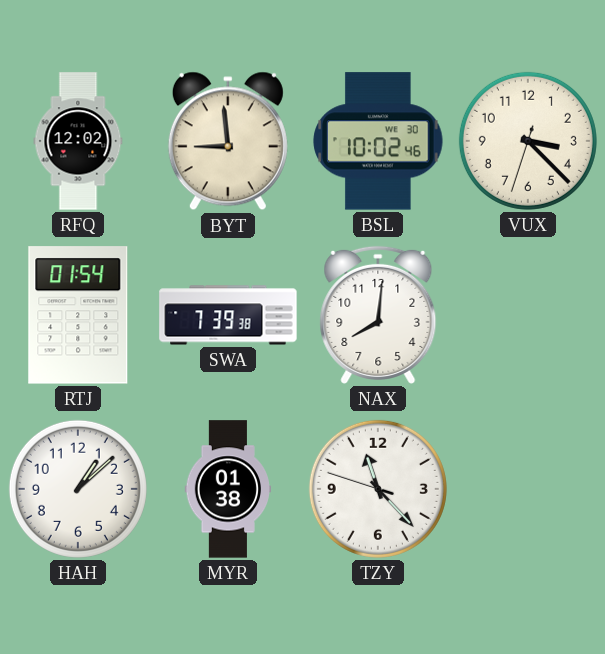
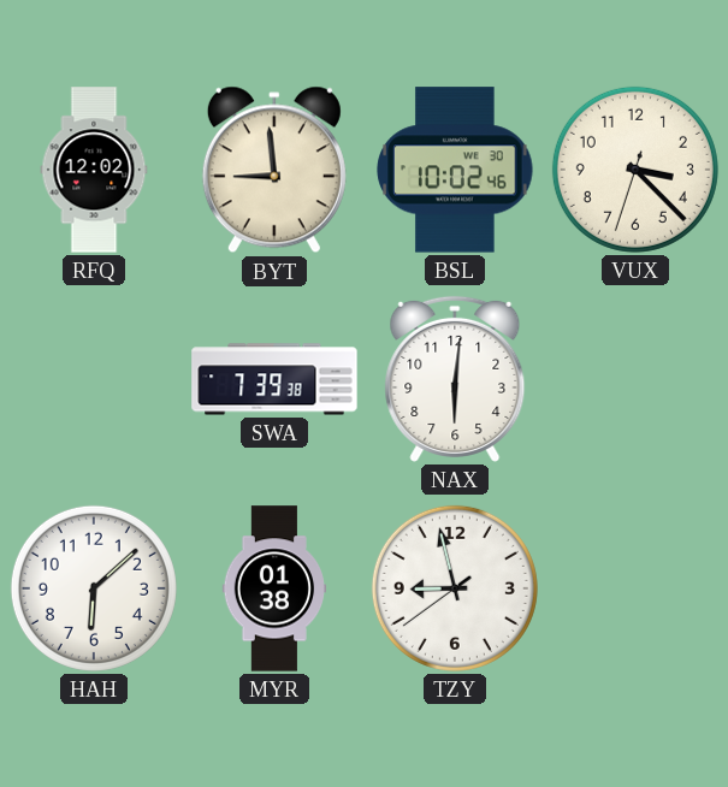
RTJ: 01:54 -> none
NAX: 8:01 -> 6:01
HAH: 1:08 -> 6:08
TZY: 11:22 -> 8:57
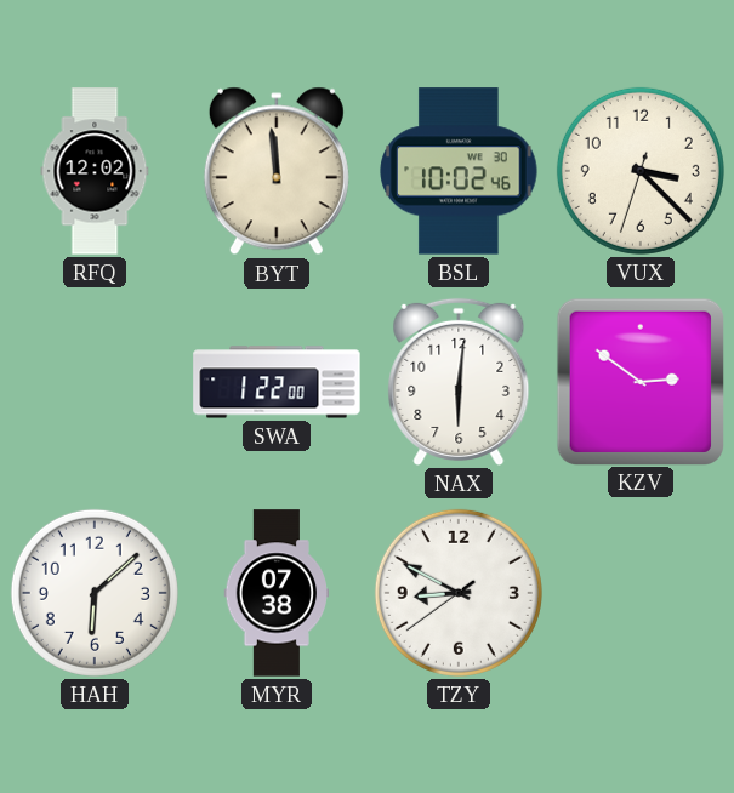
BYT: 8:59 -> 11:59
SWA: 7:39 -> 1:22
KZV: none -> 2:51
MYR: 01:38 -> 07:38
TZY: 8:57 -> 8:49
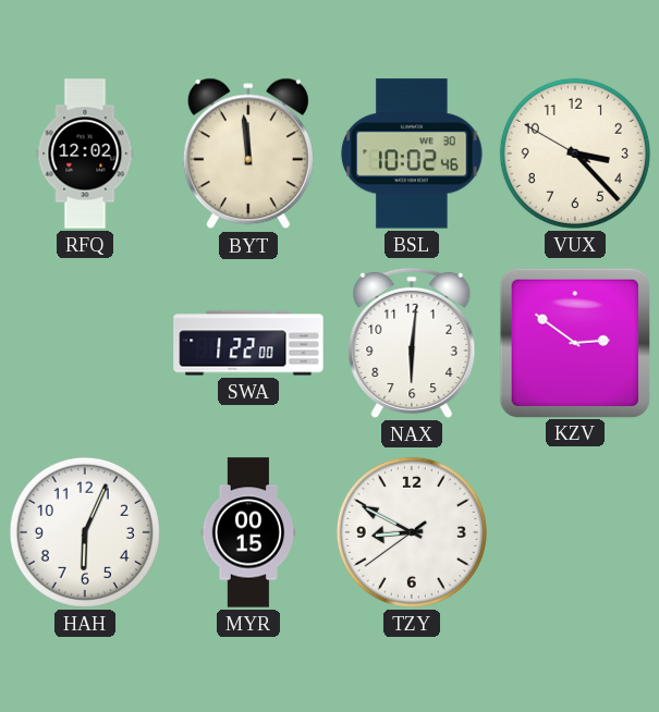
VUX: 3:22:33 -> 3:22:50
HAH: 6:08 -> 6:04
MYR: 07:38 -> 00:15
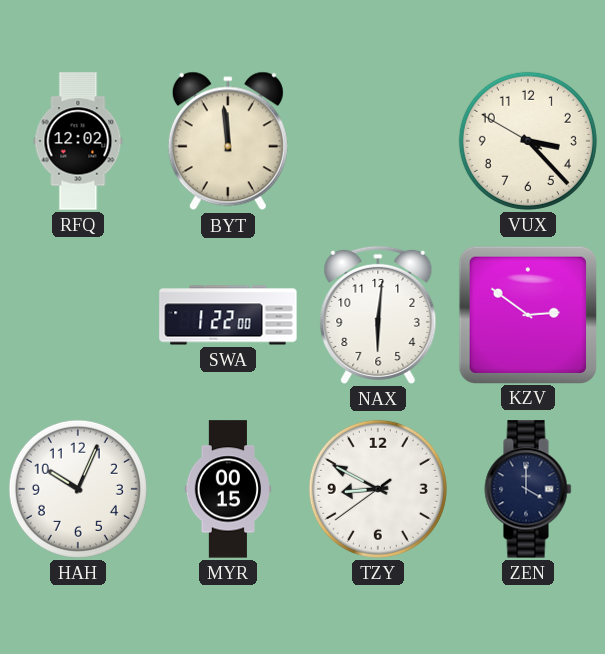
BSL: 10:02 -> none
HAH: 6:04 -> 10:04
ZEN: none -> 4:00
